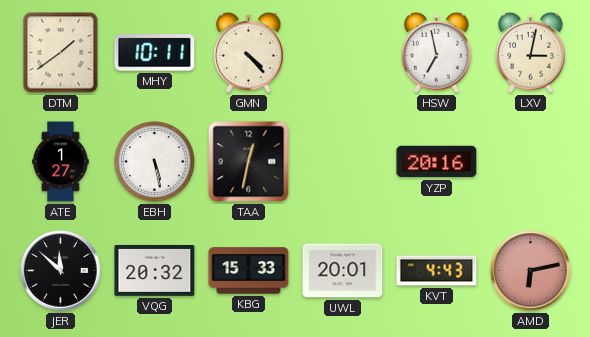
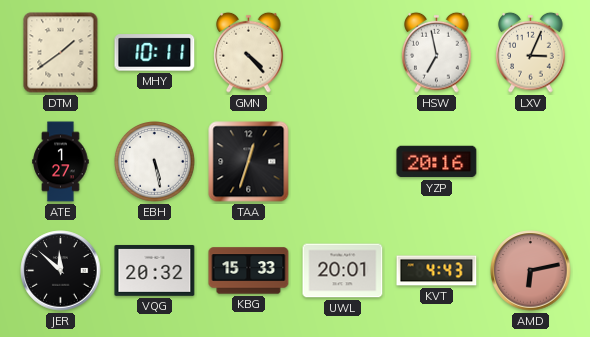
LXV: 3:02 -> 3:04
TAA: 12:32 -> 12:33
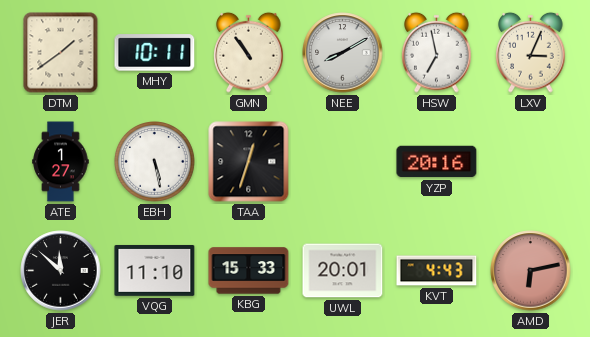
GMN: 4:23 -> 10:54
NEE: none -> 8:10
VQG: 20:32 -> 11:10
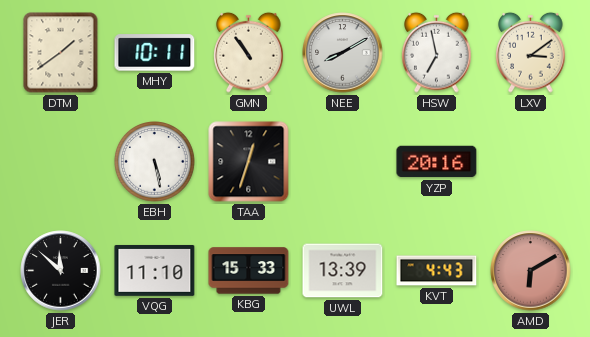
LXV: 3:04 -> 3:09
ATE: 1:27 -> none
UWL: 20:01 -> 13:39
AMD: 6:13 -> 6:10
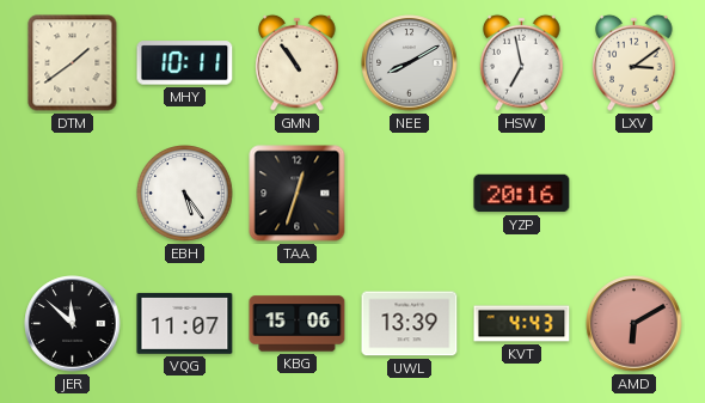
EBH: 5:28 -> 5:24
VQG: 11:10 -> 11:07
KBG: 15:33 -> 15:06
